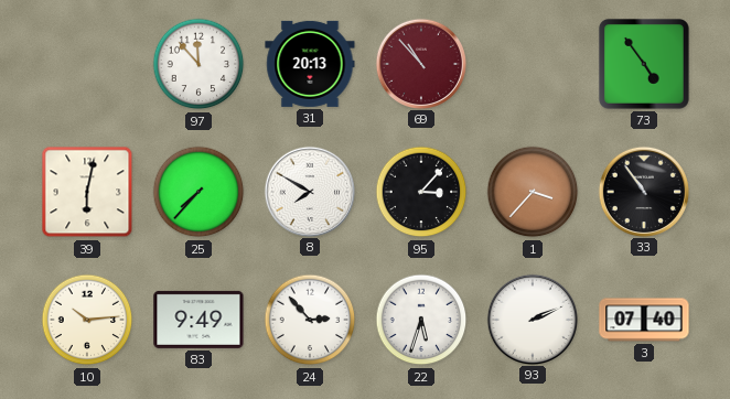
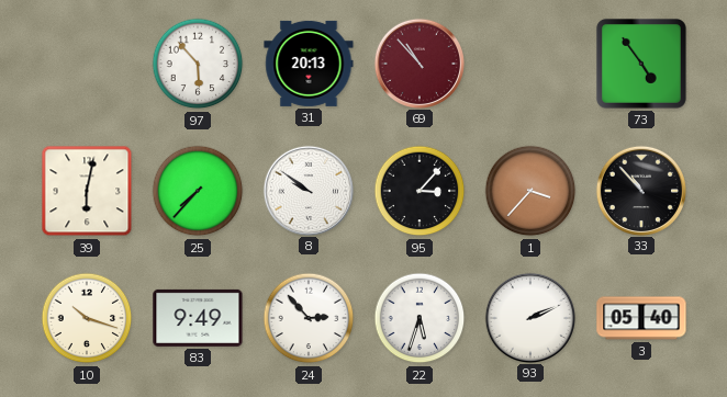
97: 11:53 -> 5:53
8: 7:50 -> 9:51
33: 10:54 -> 10:53
10: 10:14 -> 10:18
3: 07:40 -> 05:40
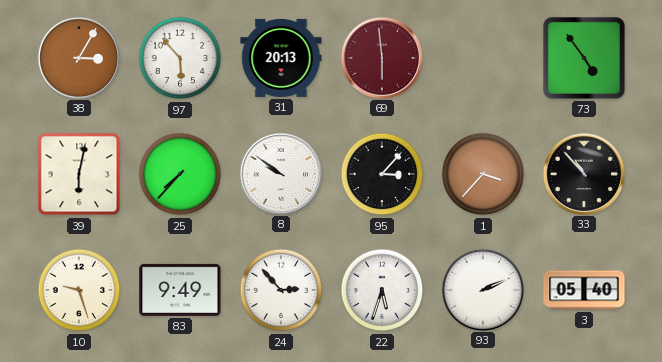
38: none -> 3:05
69: 10:53 -> 5:59
10: 10:18 -> 9:27
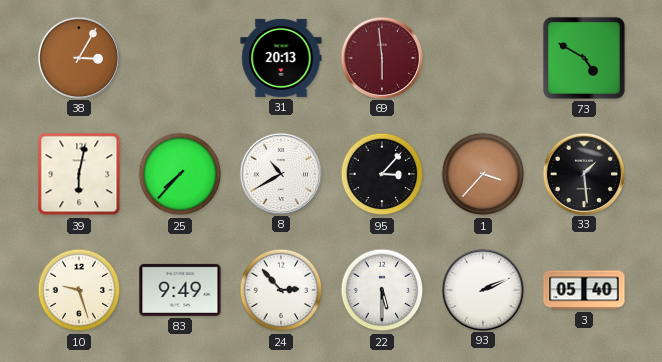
97: 5:53 -> none
73: 4:54 -> 4:50
8: 9:51 -> 10:40
33: 10:53 -> 1:29
22: 5:33 -> 5:30
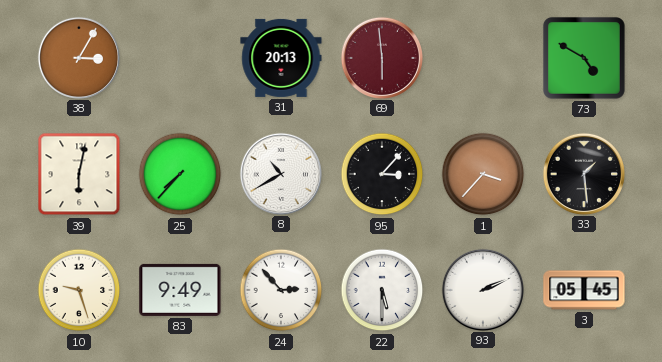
3: 05:40 -> 05:45
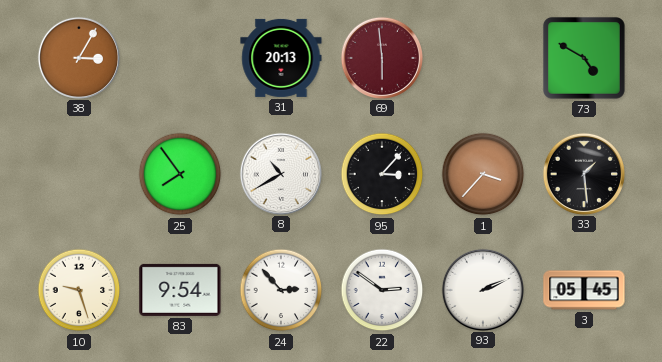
39: 6:02 -> none
25: 7:37 -> 7:54
83: 9:49 -> 9:54
22: 5:30 -> 2:51
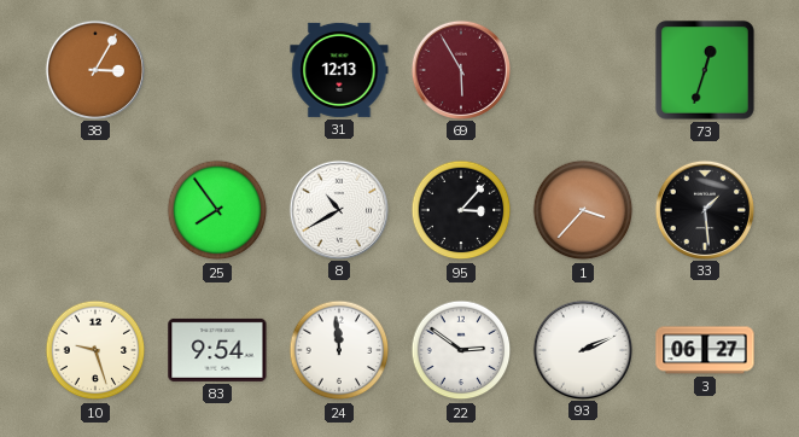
31: 20:13 -> 12:13
69: 5:59 -> 5:55
73: 4:50 -> 12:33
24: 2:53 -> 11:59
3: 05:45 -> 06:27
